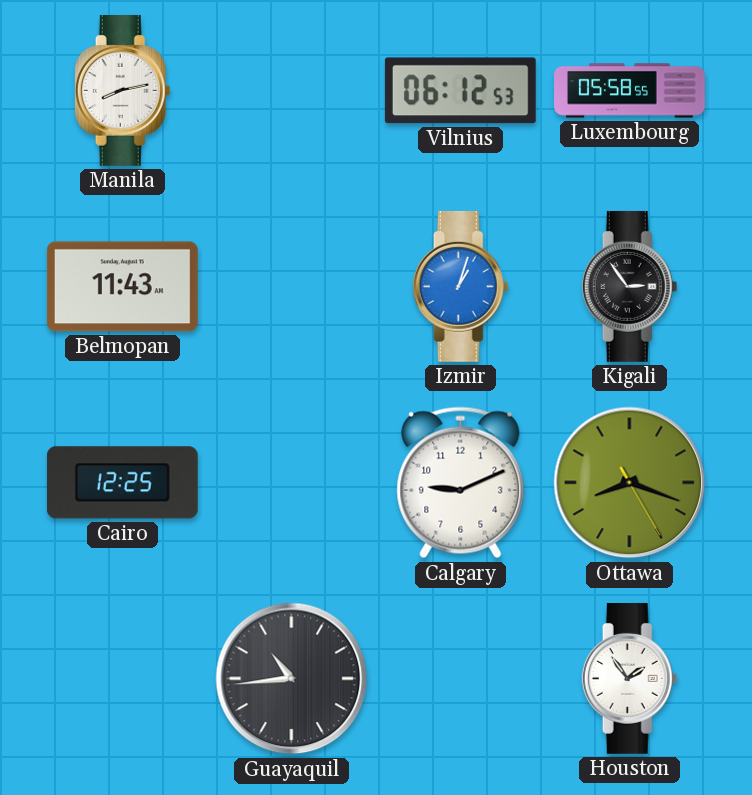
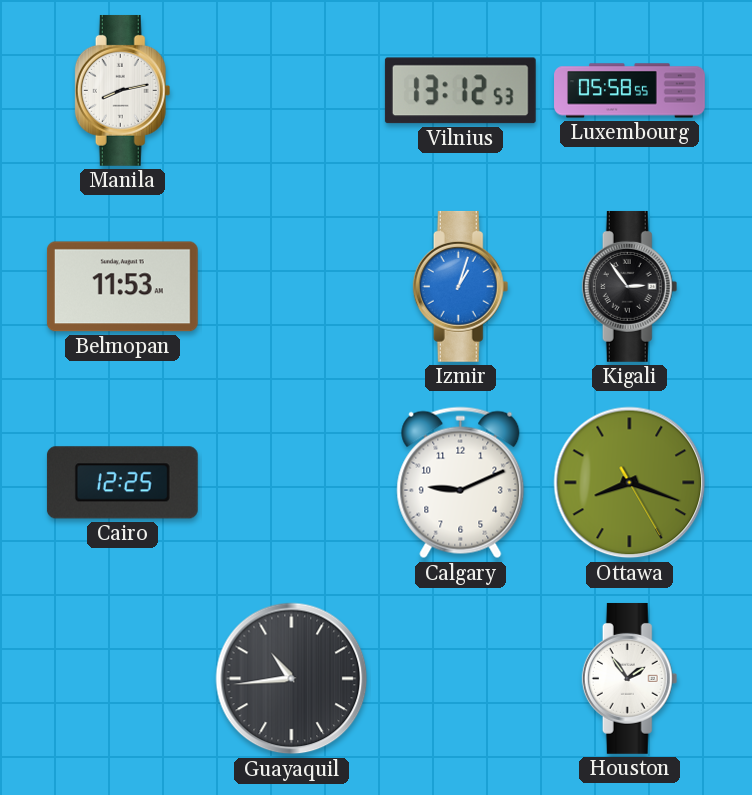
Vilnius: 06:12 -> 13:12
Belmopan: 11:43 -> 11:53
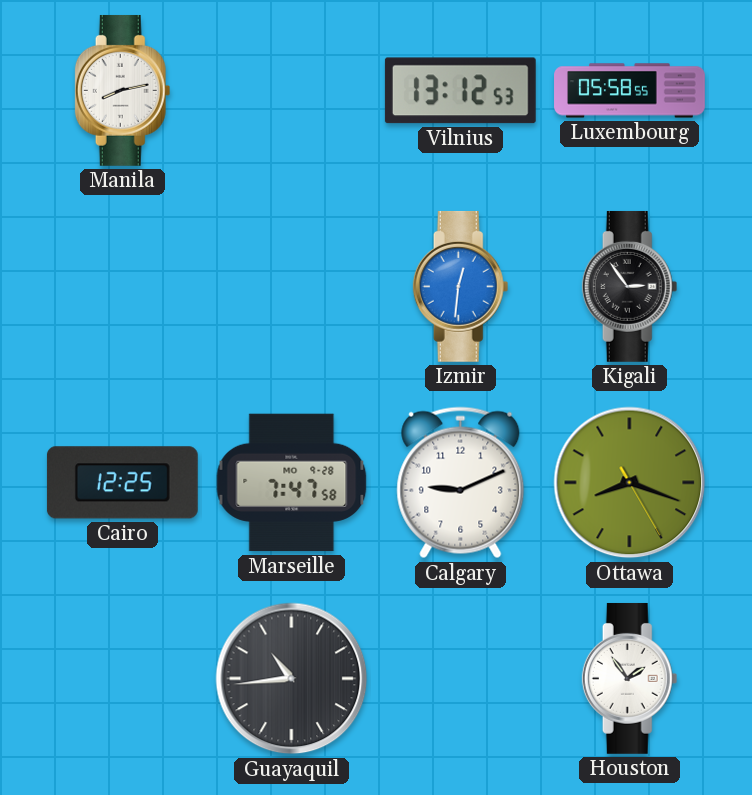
Belmopan: 11:53 -> none
Izmir: 1:03 -> 12:31
Marseille: none -> 7:47
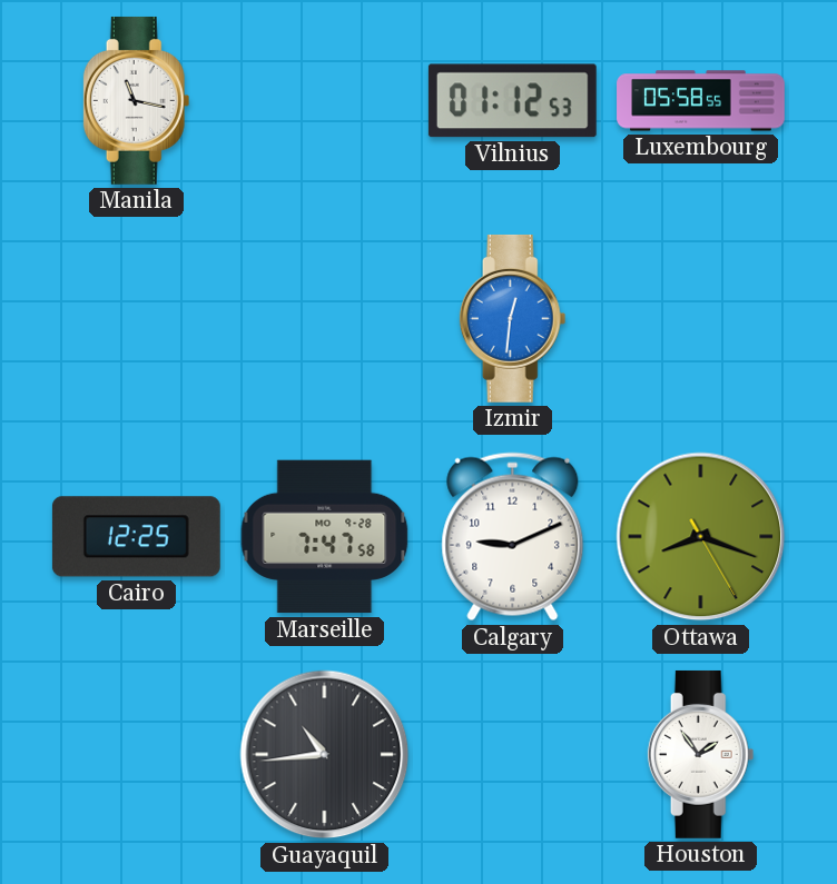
Manila: 8:13 -> 11:17
Vilnius: 13:12 -> 01:12
Kigali: 2:54 -> none
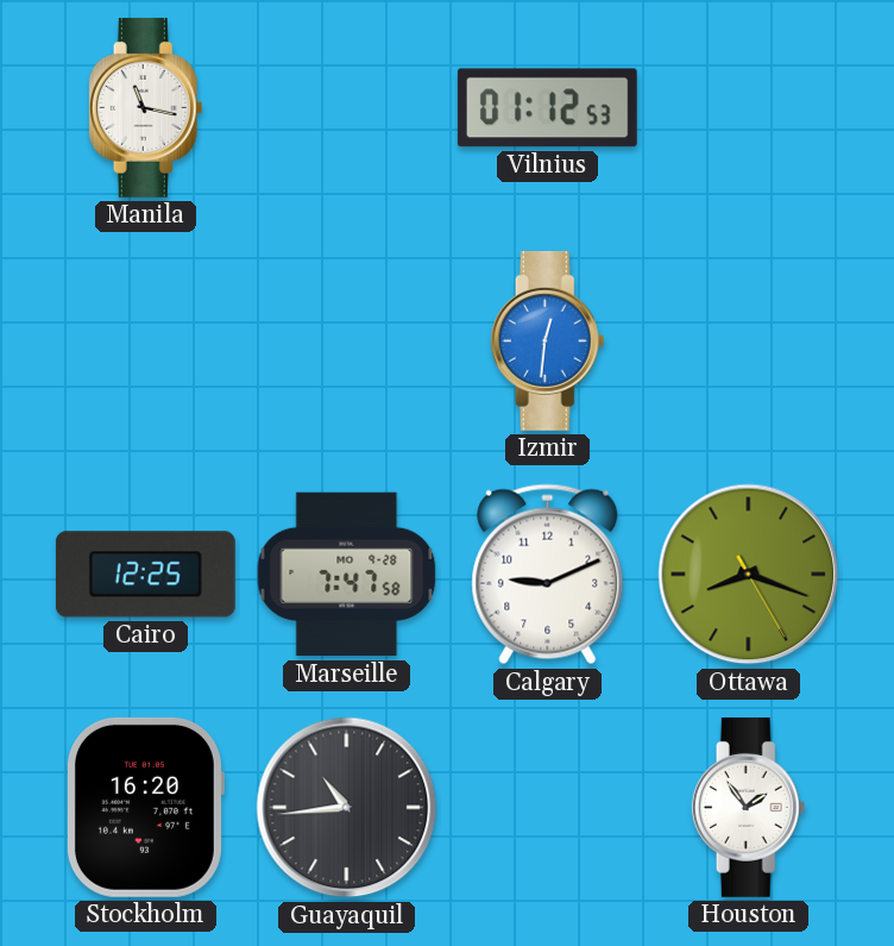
Luxembourg: 05:58 -> none
Stockholm: none -> 16:20
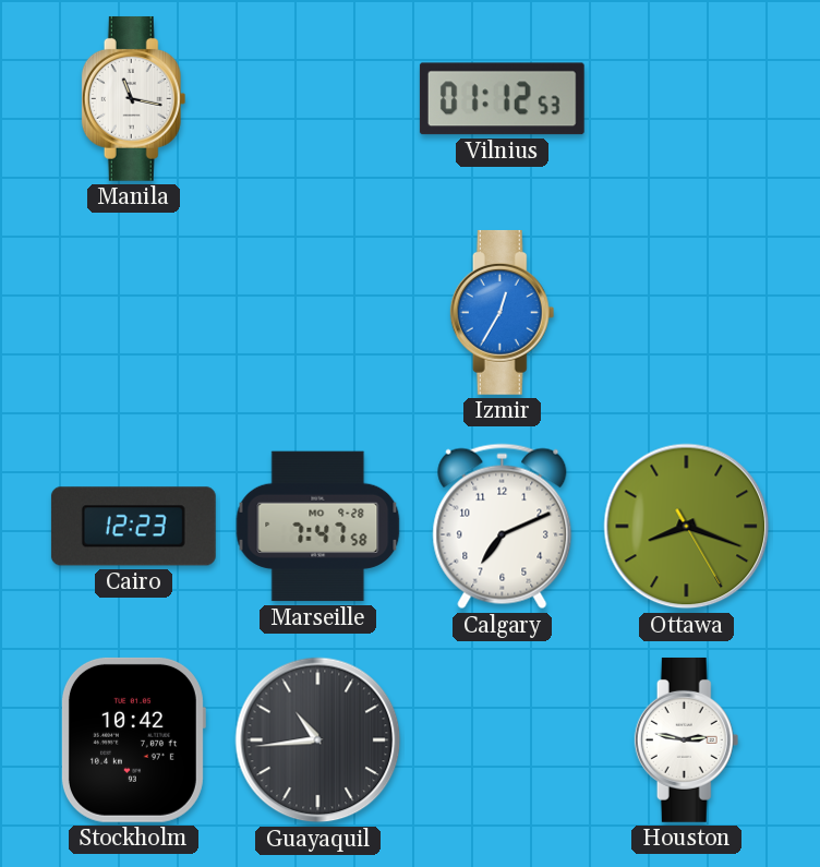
Izmir: 12:31 -> 12:35
Cairo: 12:25 -> 12:23
Calgary: 9:11 -> 7:11
Stockholm: 16:20 -> 10:42
Houston: 1:54 -> 2:47
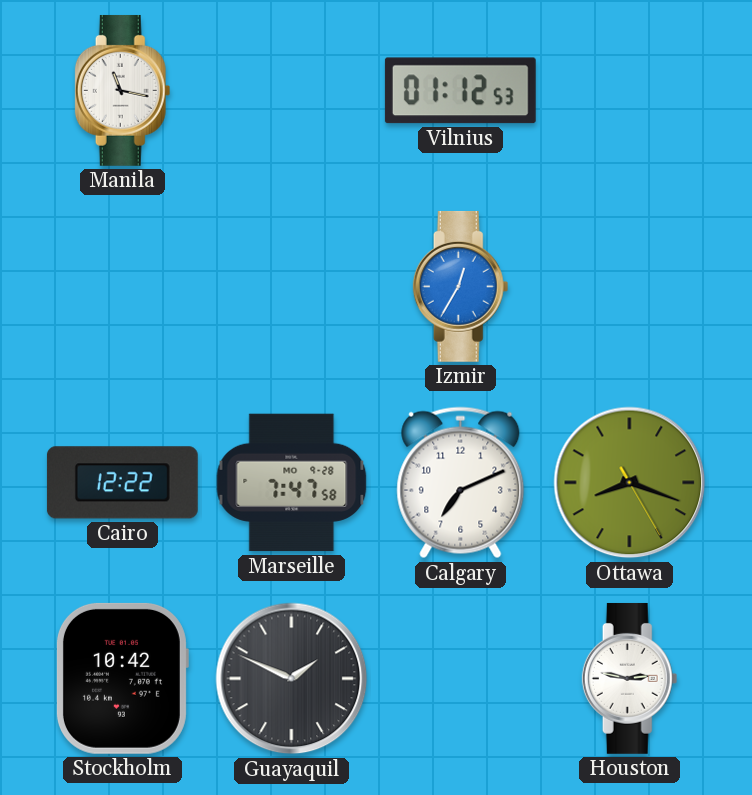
Cairo: 12:23 -> 12:22
Guayaquil: 10:44 -> 1:49
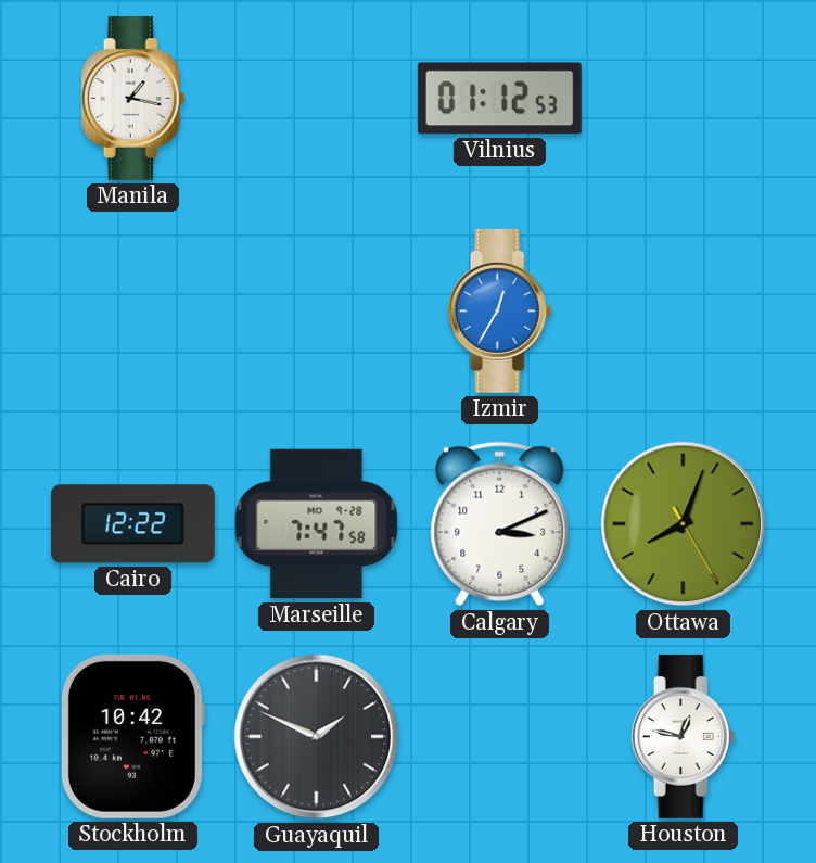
Manila: 11:17 -> 1:17
Calgary: 7:11 -> 3:11
Ottawa: 8:18 -> 8:03
Houston: 2:47 -> 12:47
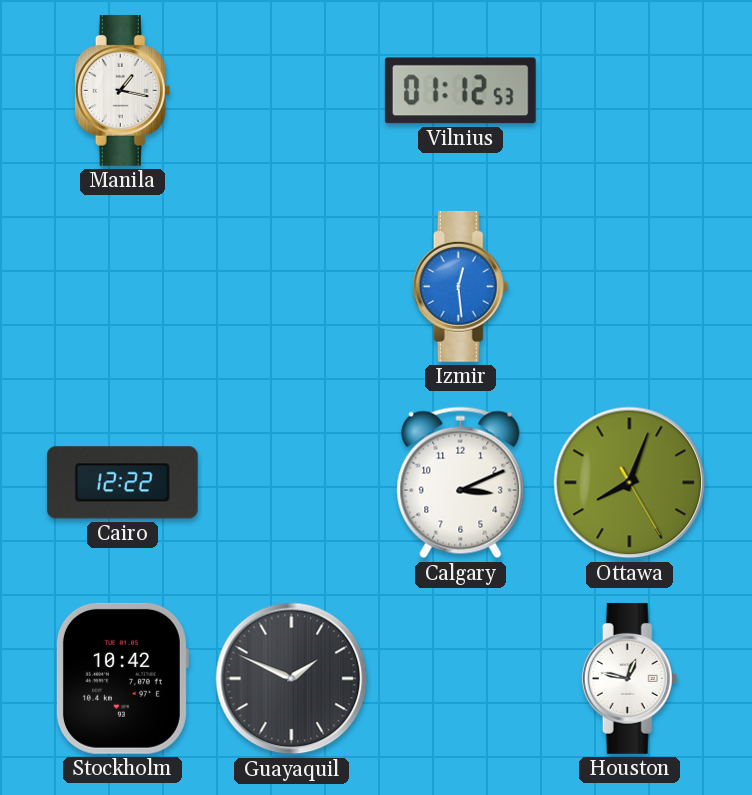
Izmir: 12:35 -> 12:29
Marseille: 7:47 -> none
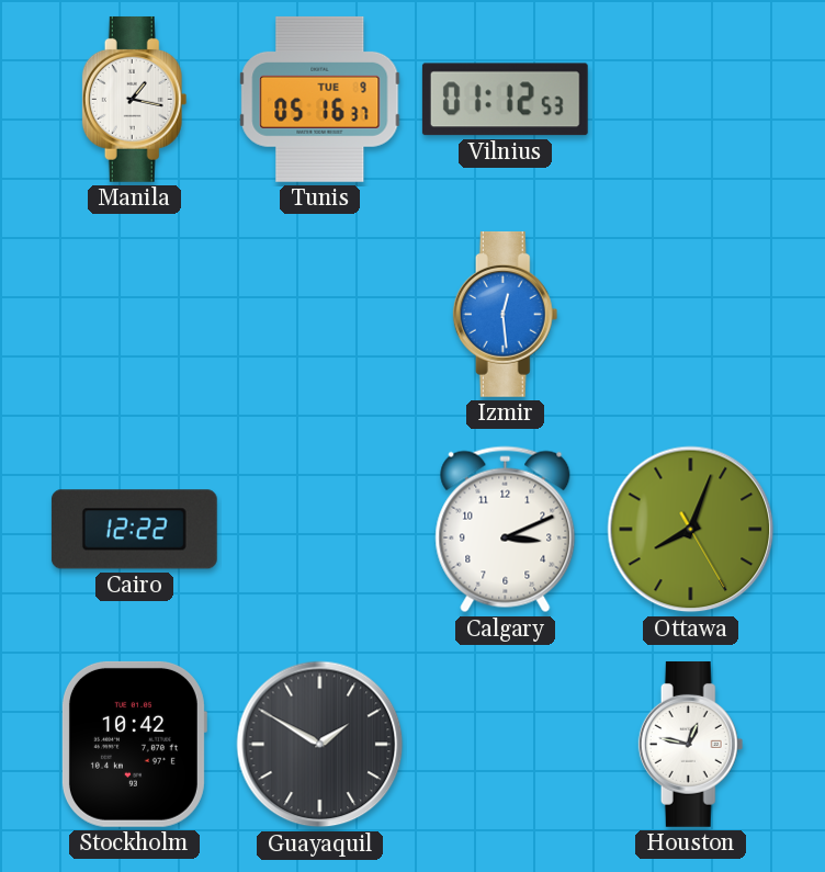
Tunis: none -> 05:16
Guayaquil: 1:49 -> 1:50
